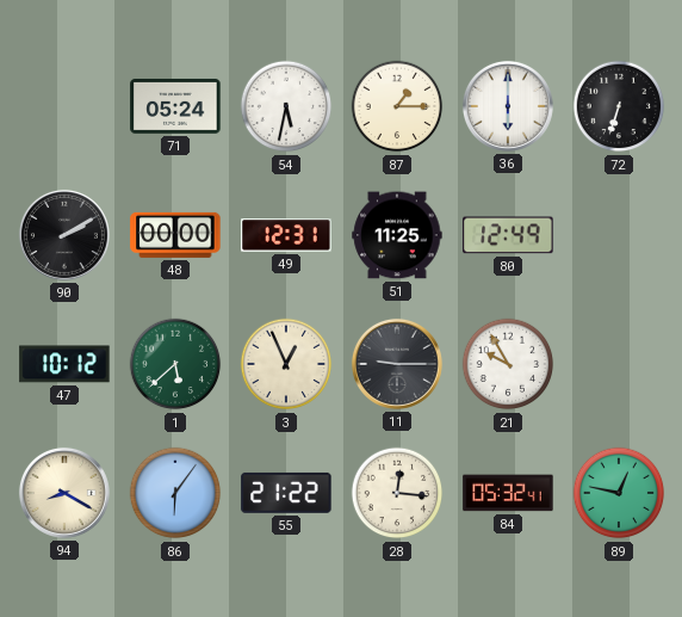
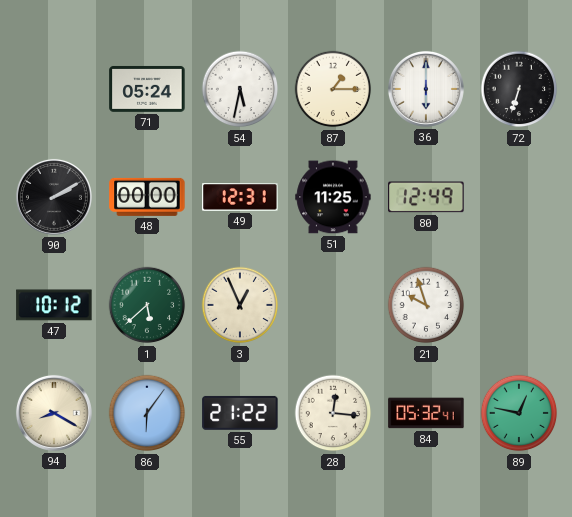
11: 9:15 -> none
21: 9:55 -> 9:57
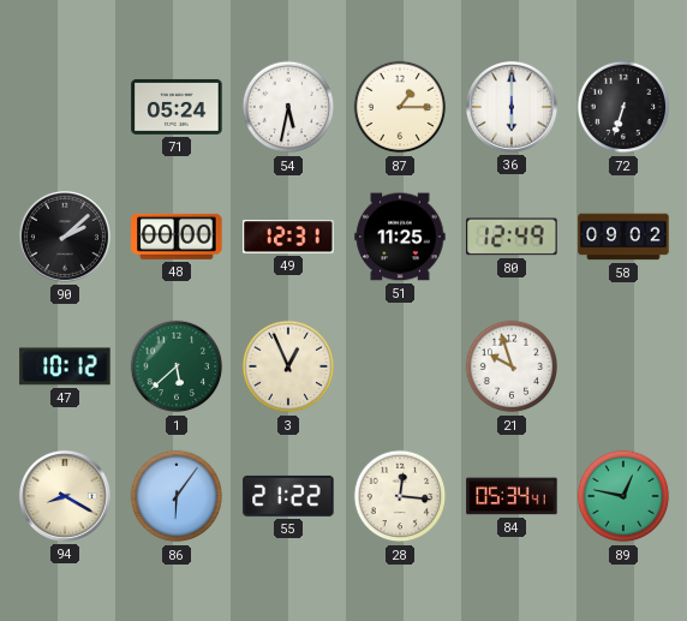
90: 2:10 -> 2:08
58: none -> 09:02
84: 05:32 -> 05:34
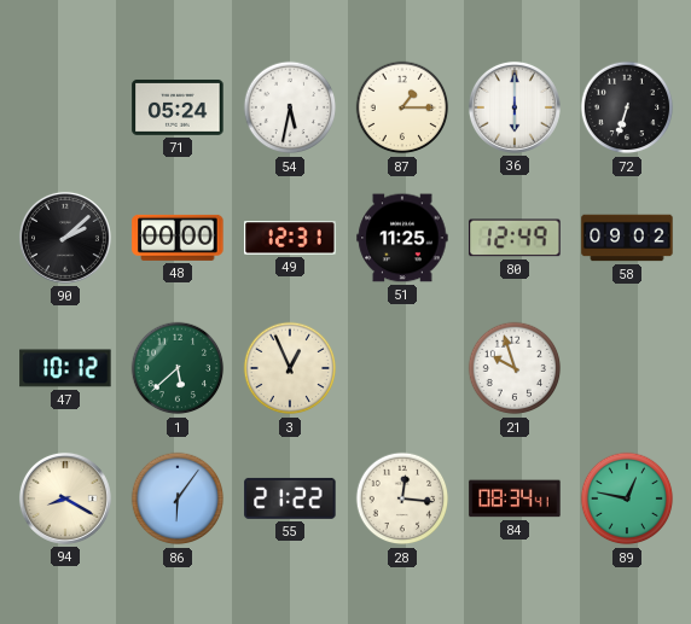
84: 05:34 -> 08:34
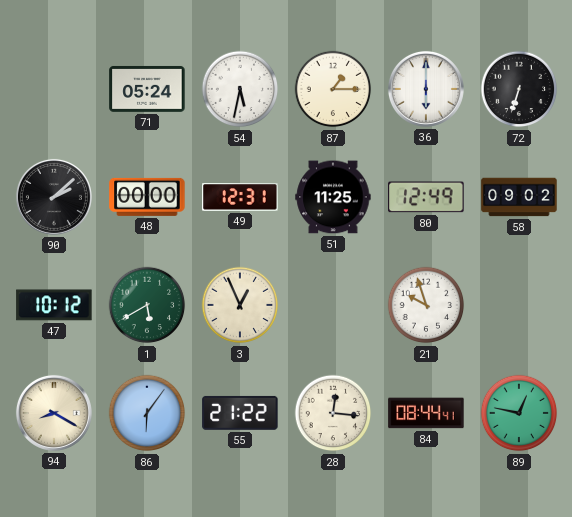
1: 5:38 -> 5:40
84: 08:34 -> 08:44
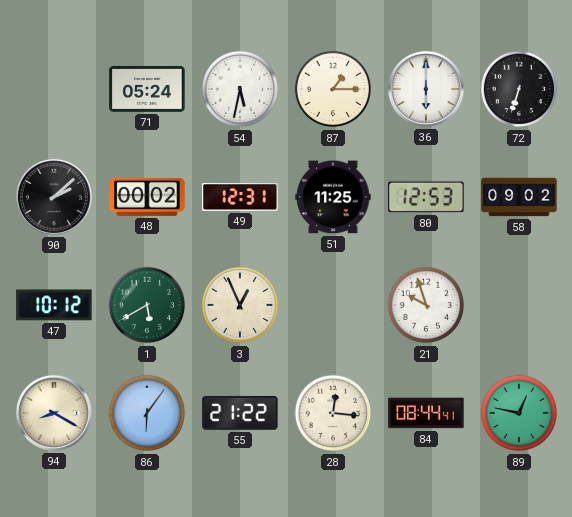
48: 00:00 -> 00:02
80: 12:49 -> 12:53
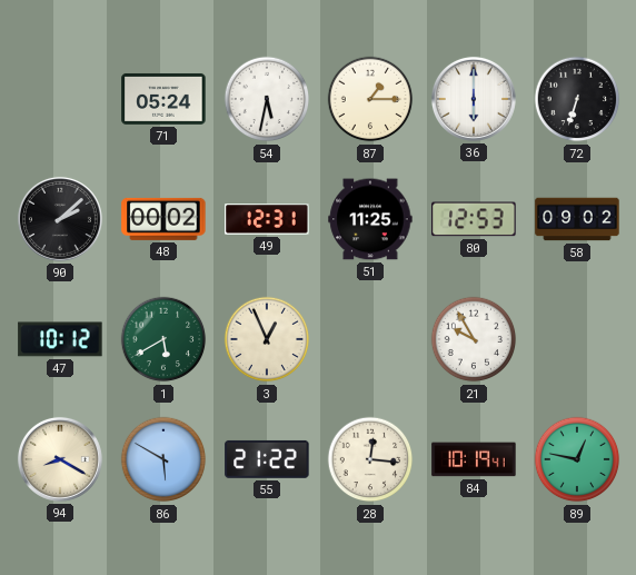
21: 9:57 -> 9:55
86: 6:06 -> 5:50
84: 08:44 -> 10:19
